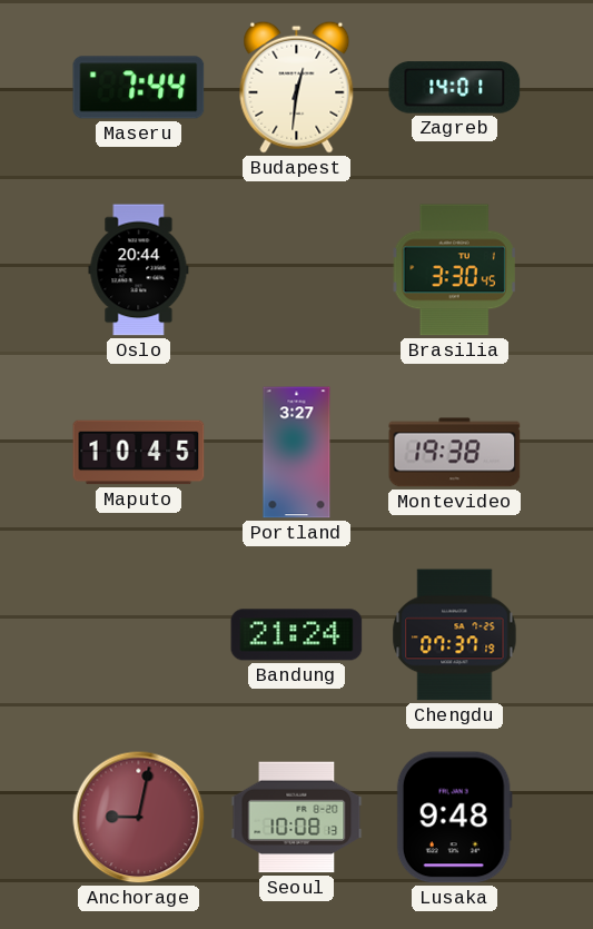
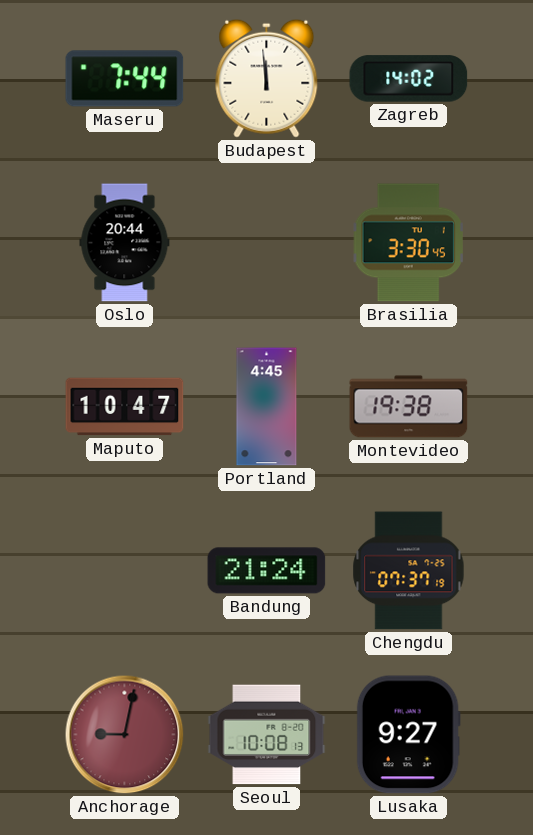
Budapest: 12:31 -> 11:59
Zagreb: 14:01 -> 14:02
Maputo: 10:45 -> 10:47
Portland: 3:27 -> 4:45
Lusaka: 9:48 -> 9:27
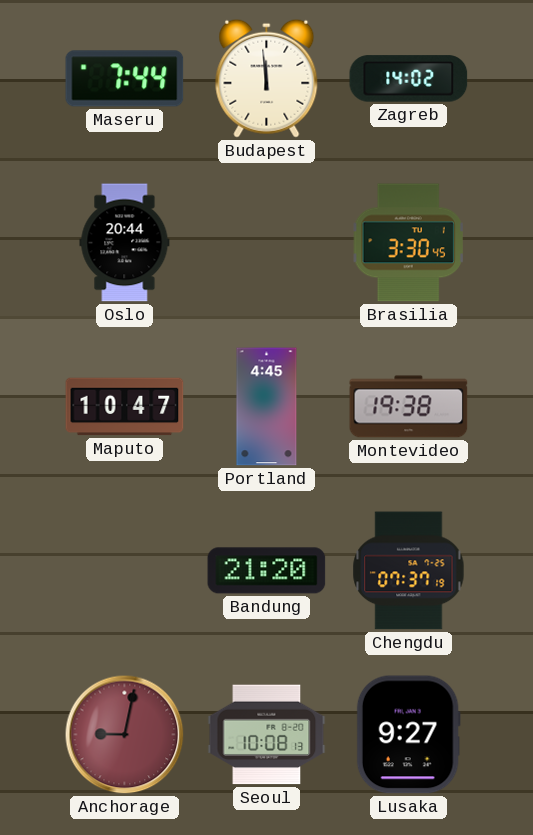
Bandung: 21:24 -> 21:20
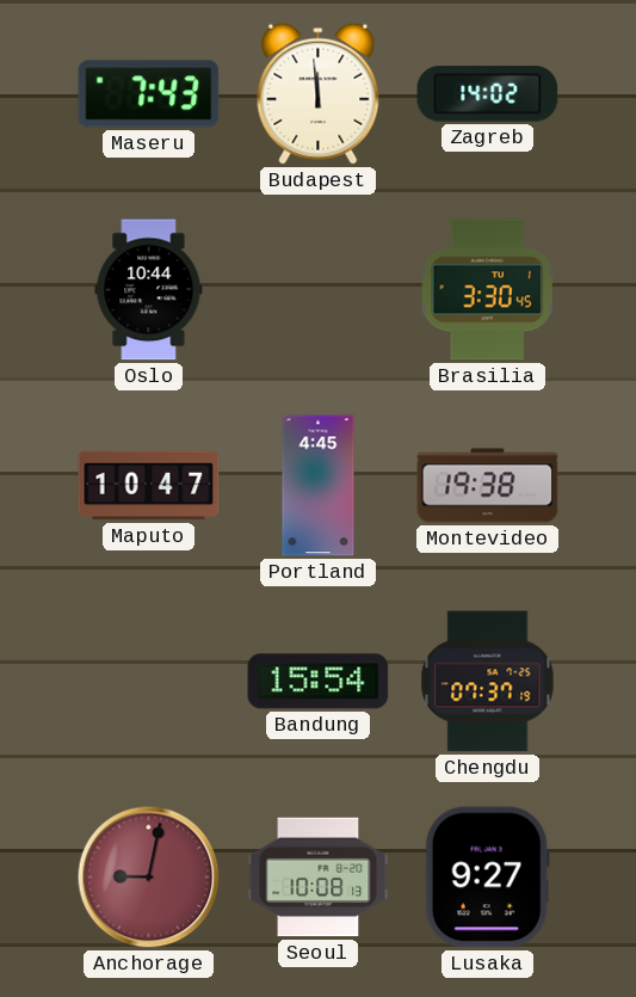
Maseru: 7:44 -> 7:43
Oslo: 20:44 -> 10:44
Bandung: 21:20 -> 15:54
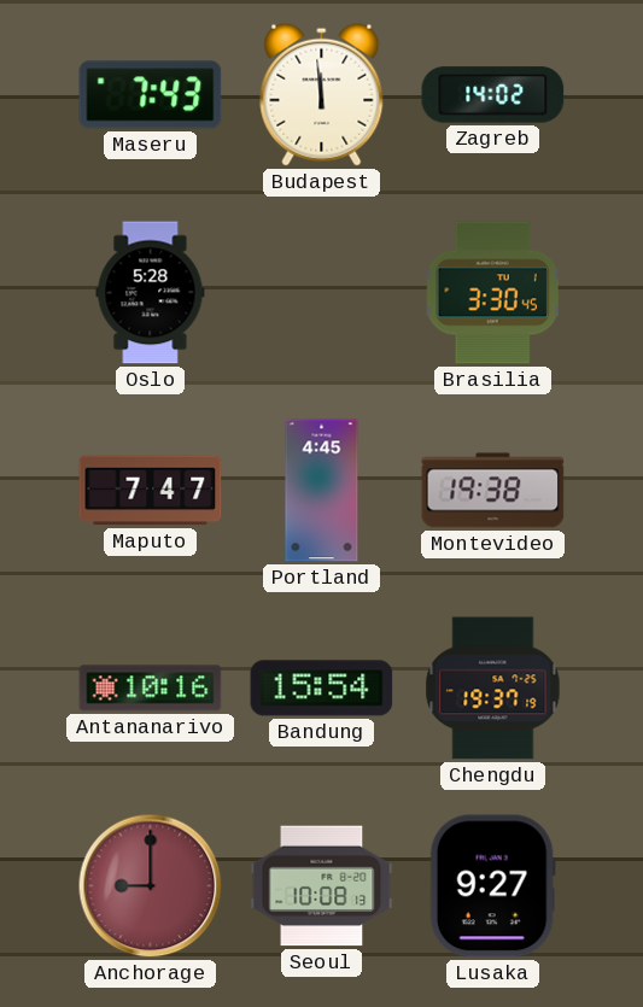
Oslo: 10:44 -> 5:28
Maputo: 10:47 -> 7:47
Antananarivo: none -> 10:16
Chengdu: 07:37 -> 19:37
Anchorage: 9:02 -> 9:00
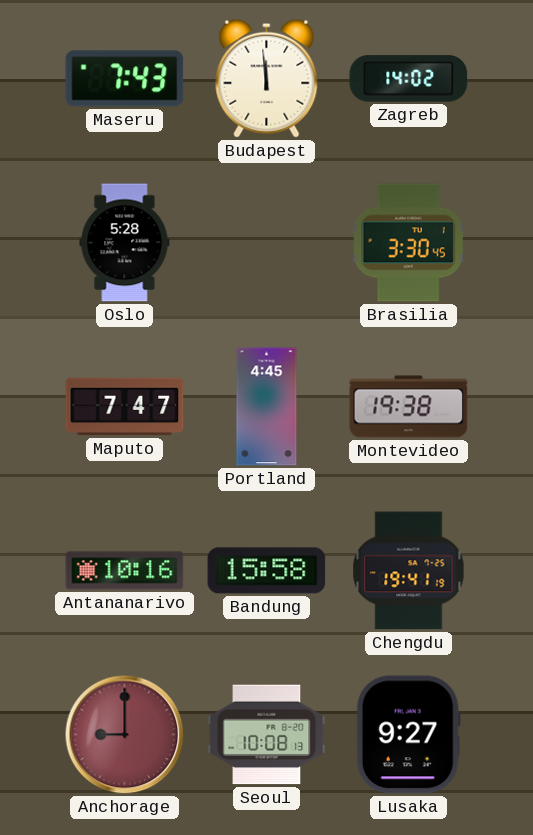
Bandung: 15:54 -> 15:58
Chengdu: 19:37 -> 19:41
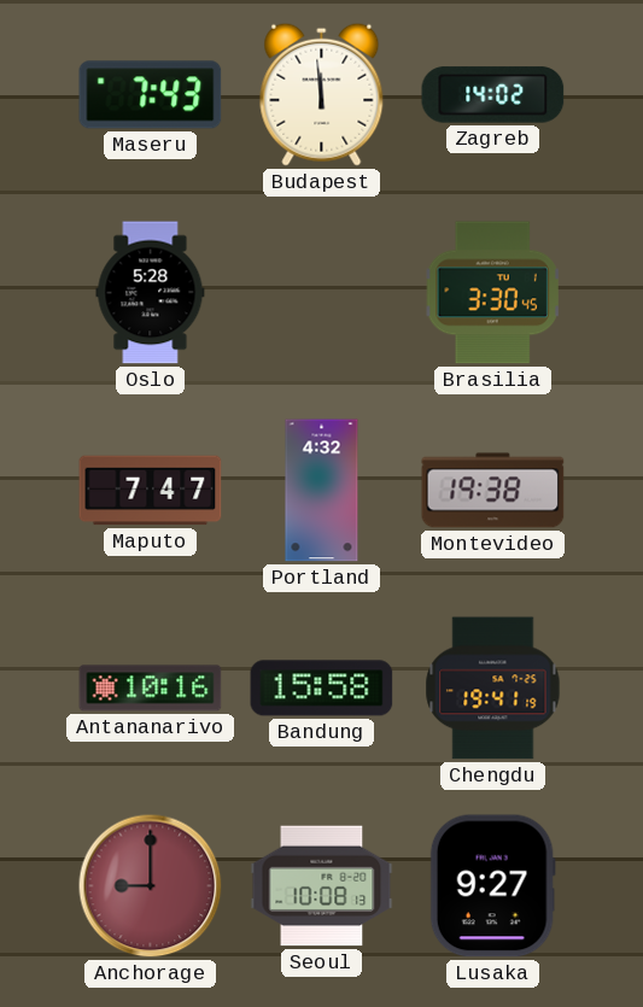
Portland: 4:45 -> 4:32
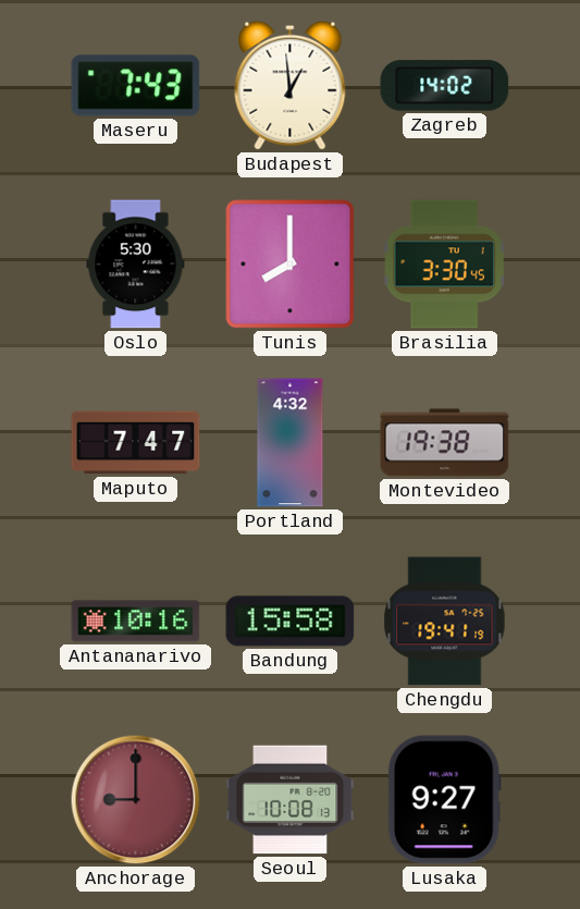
Budapest: 11:59 -> 12:59
Oslo: 5:28 -> 5:30
Tunis: none -> 8:00
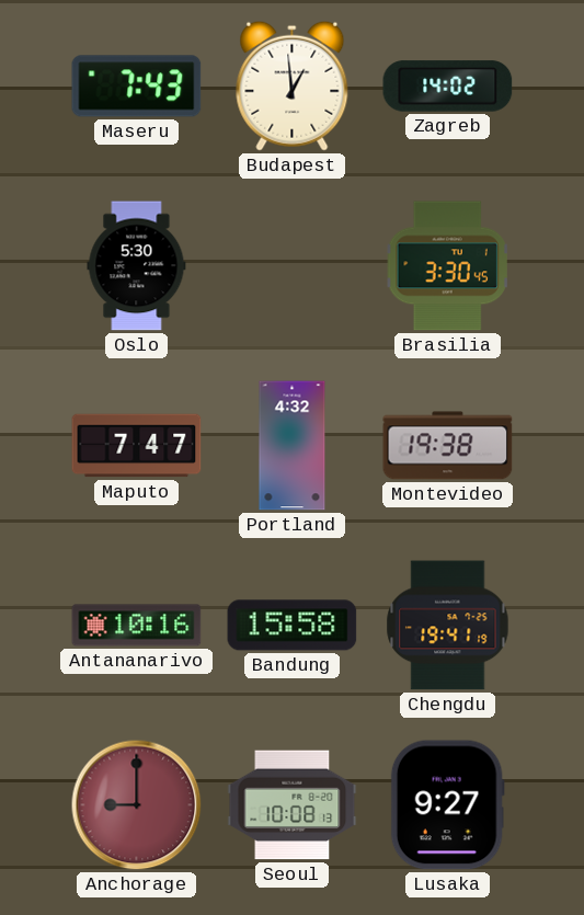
Tunis: 8:00 -> none
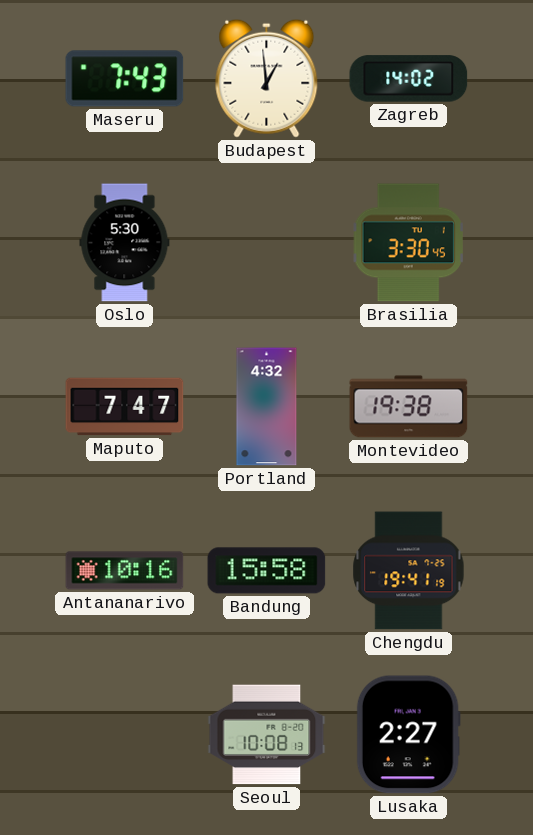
Anchorage: 9:00 -> none
Lusaka: 9:27 -> 2:27
